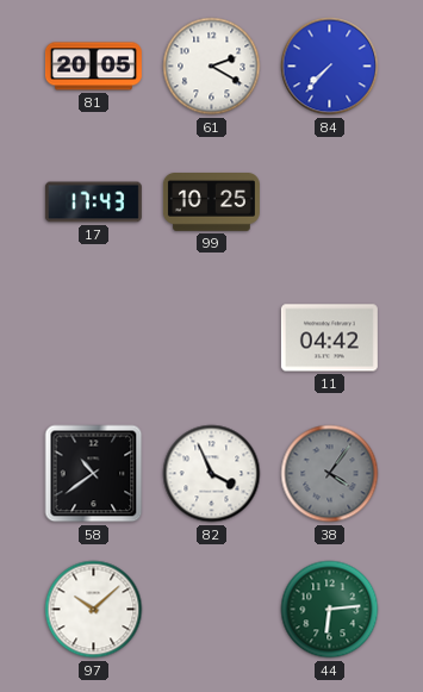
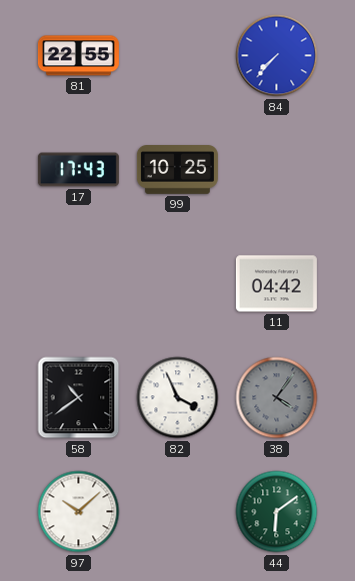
81: 20:05 -> 22:55
61: 2:20 -> none
44: 6:14 -> 6:09
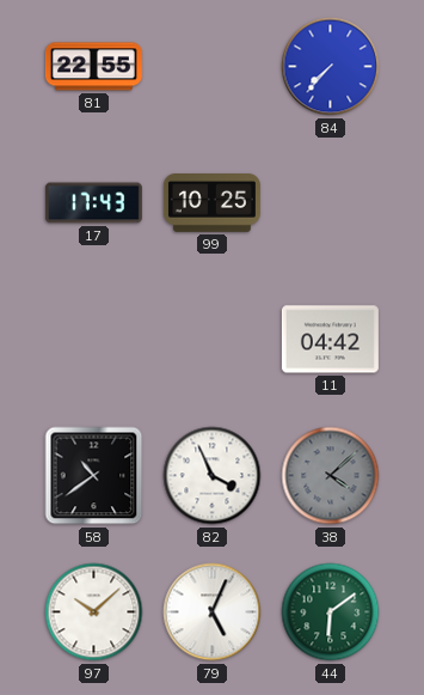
38: 4:06 -> 4:08
79: none -> 5:04
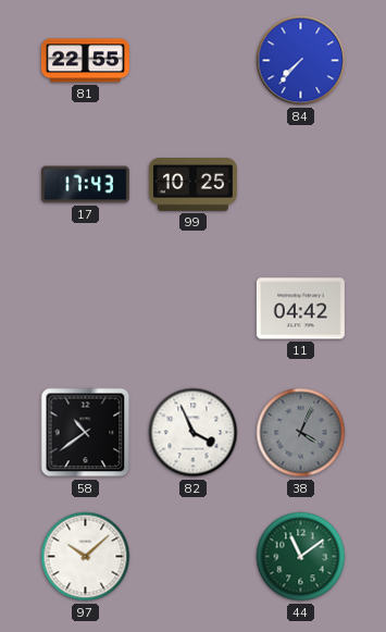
38: 4:08 -> 4:04
79: 5:04 -> none
44: 6:09 -> 11:09
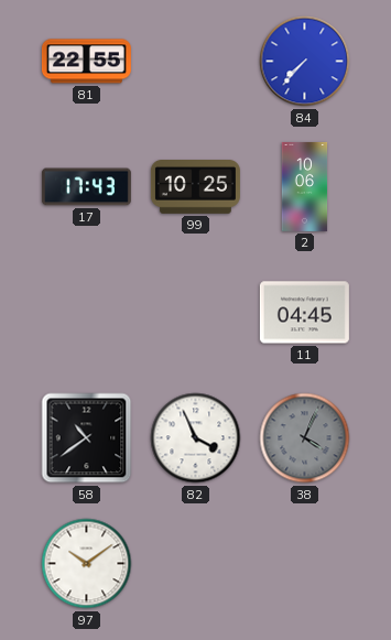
2: none -> 10:06
11: 04:42 -> 04:45
97: 10:08 -> 10:09
44: 11:09 -> none
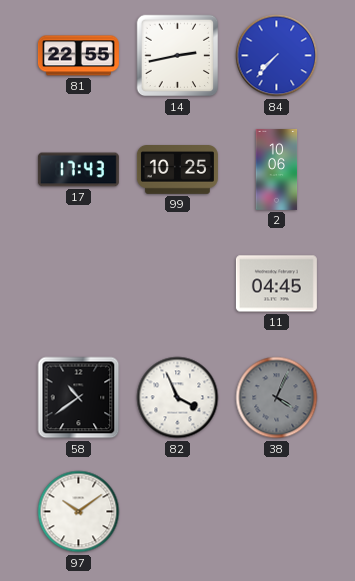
14: none -> 2:43
